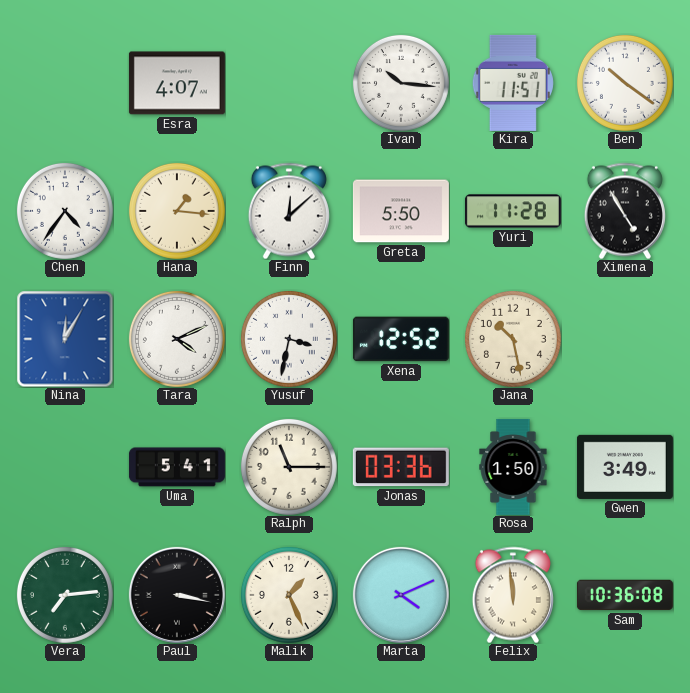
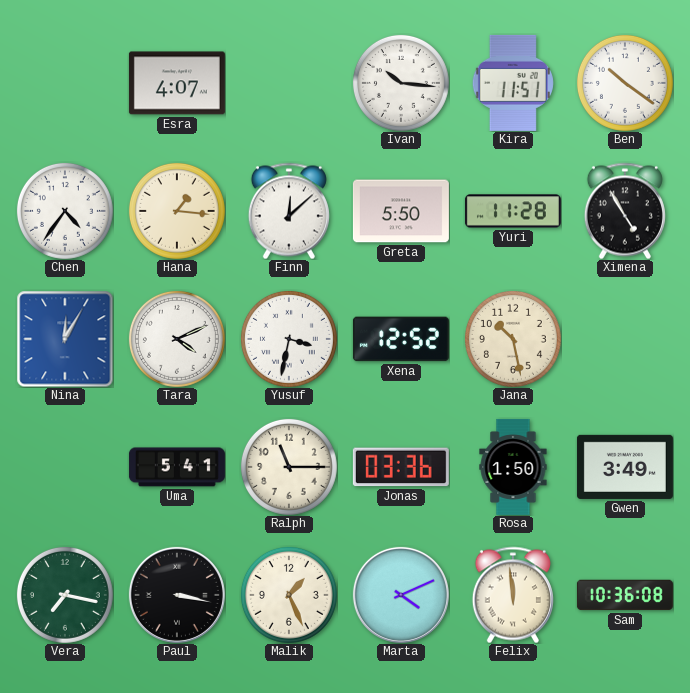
Vera: 7:14 -> 7:17
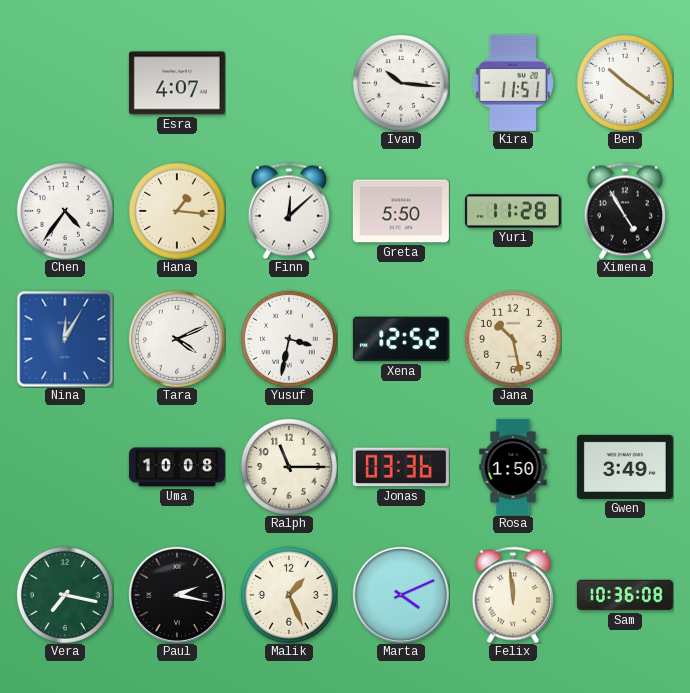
Uma: 5:41 -> 10:08
Paul: 3:17 -> 2:17
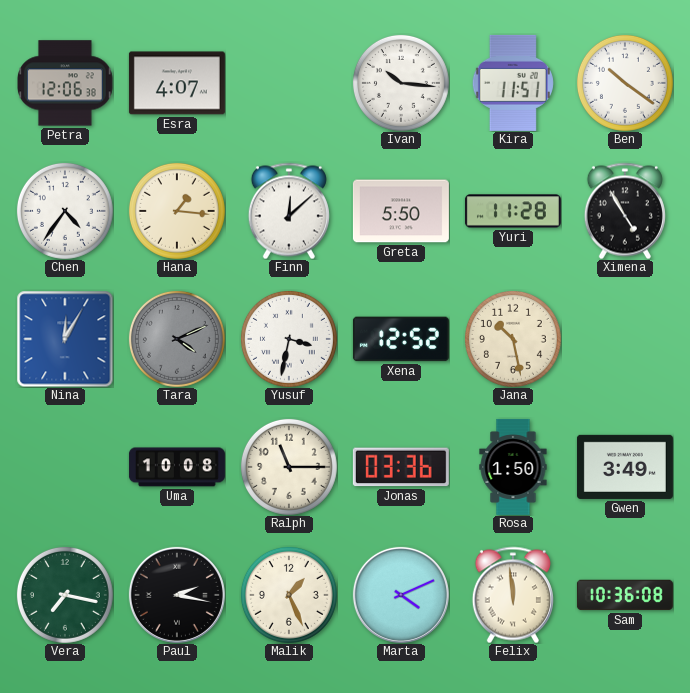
Petra: none -> 12:06
Tara dial: white -> grey
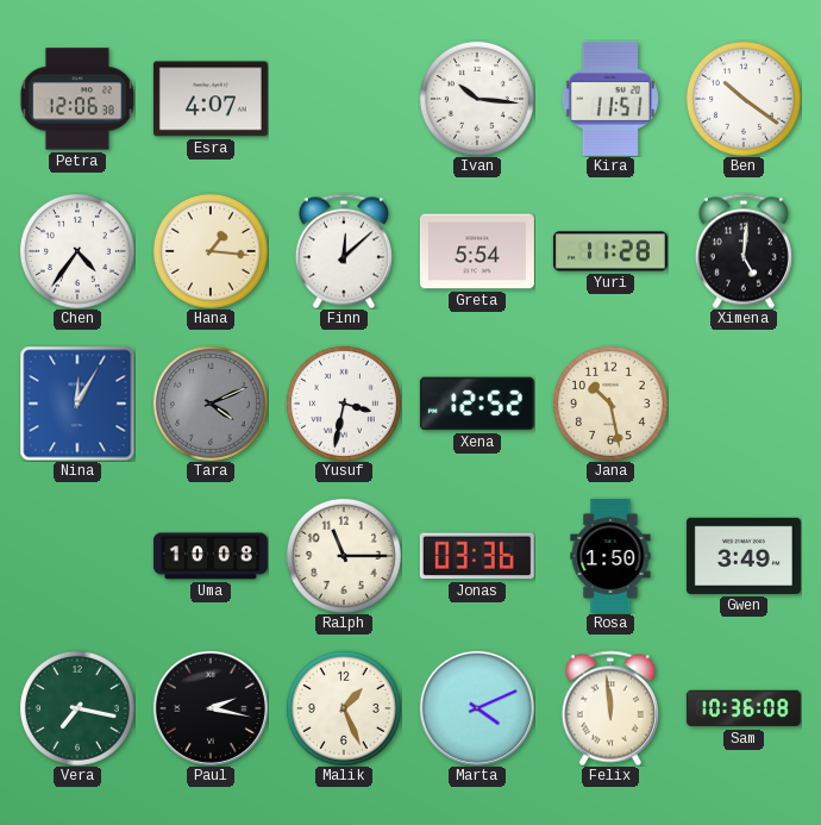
Greta: 5:50 -> 5:54
Ximena: 4:55 -> 5:01
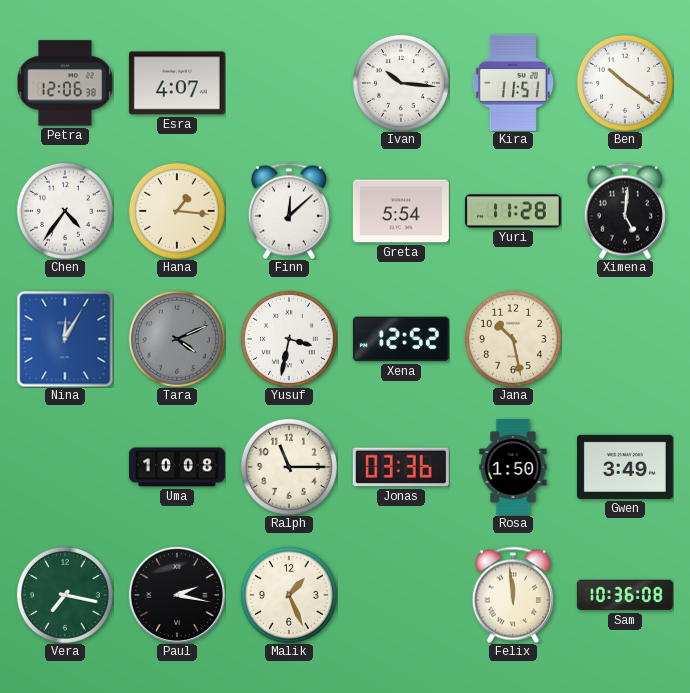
Marta: 4:11 -> none
